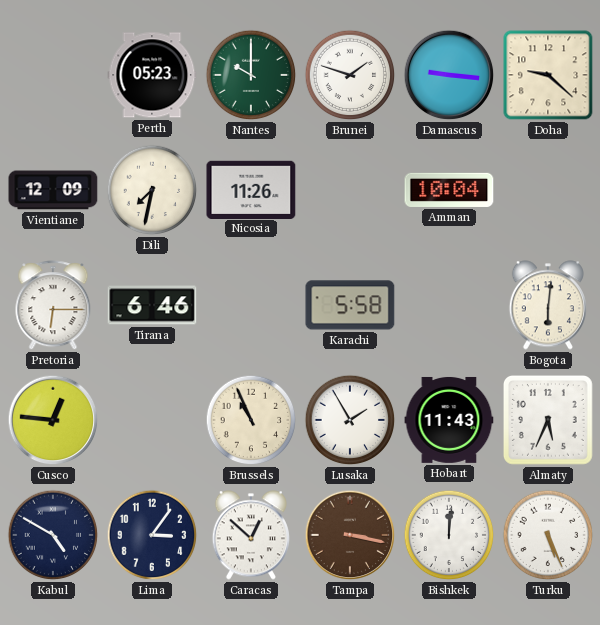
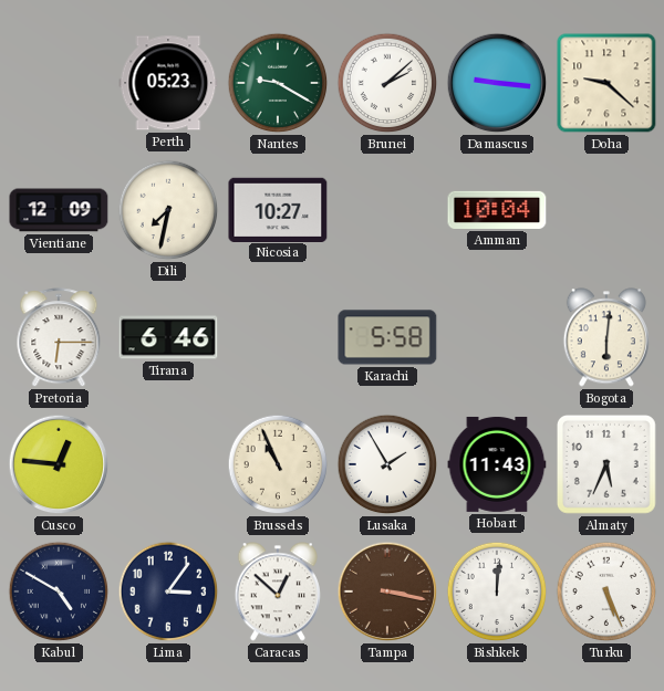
Nantes: 10:00 -> 9:20
Brunei: 1:48 -> 2:08
Nicosia: 11:26 -> 10:27
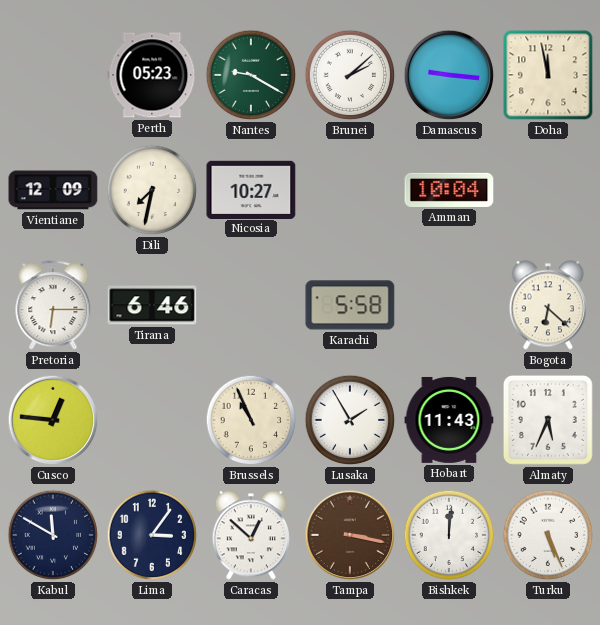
Doha: 9:22 -> 11:58
Bogota: 6:01 -> 6:22
Kabul: 4:50 -> 11:50
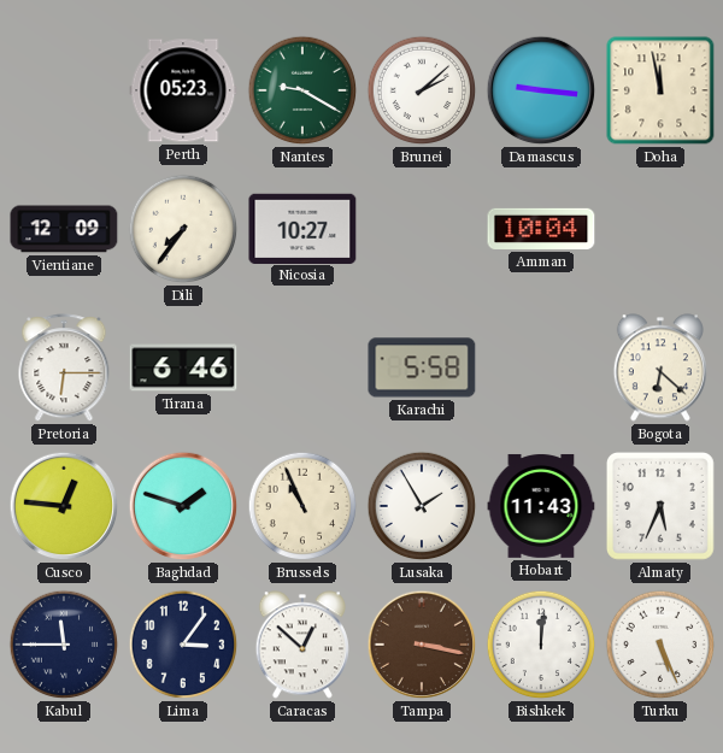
Dili: 7:32 -> 7:36
Baghdad: none -> 1:48
Kabul: 11:50 -> 11:45
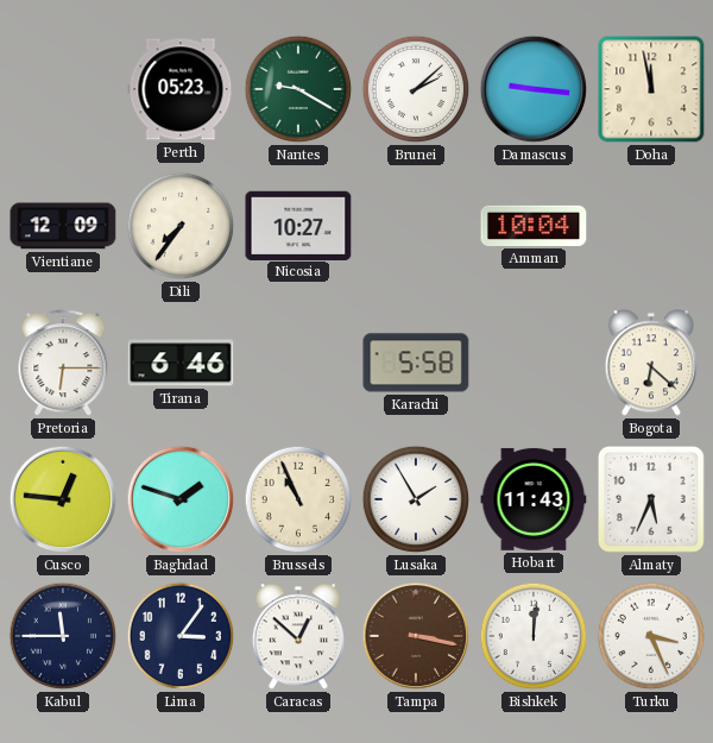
Turku: 5:26 -> 3:26
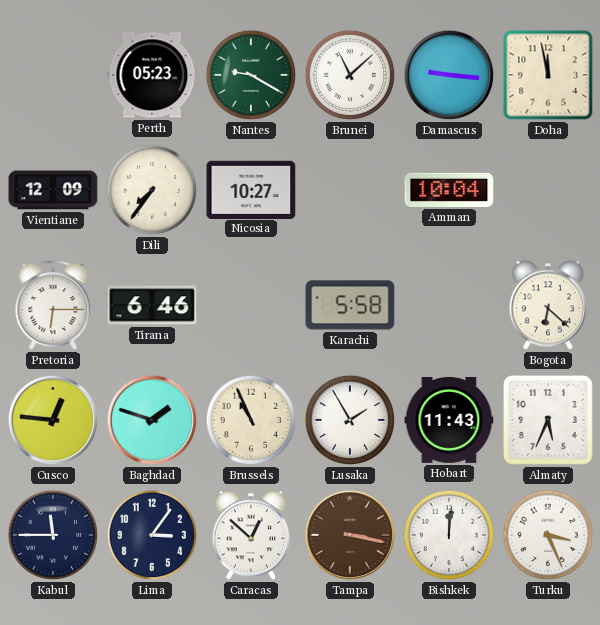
Brunei: 2:08 -> 11:08
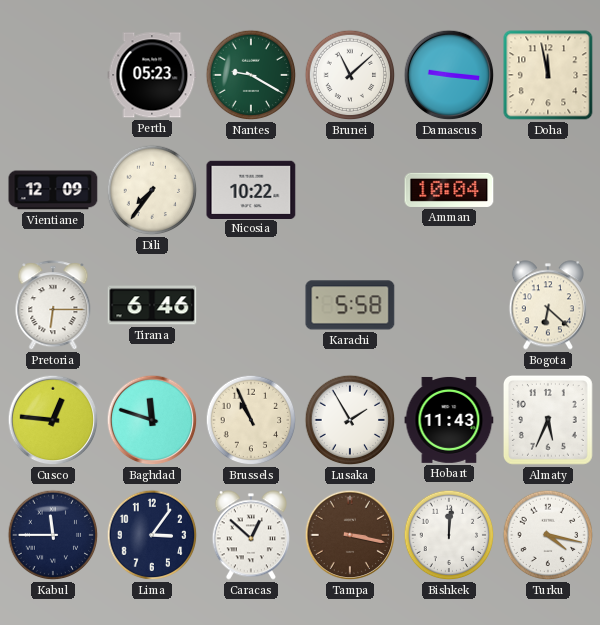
Nicosia: 10:27 -> 10:22
Baghdad: 1:48 -> 11:48
Turku: 3:26 -> 4:17
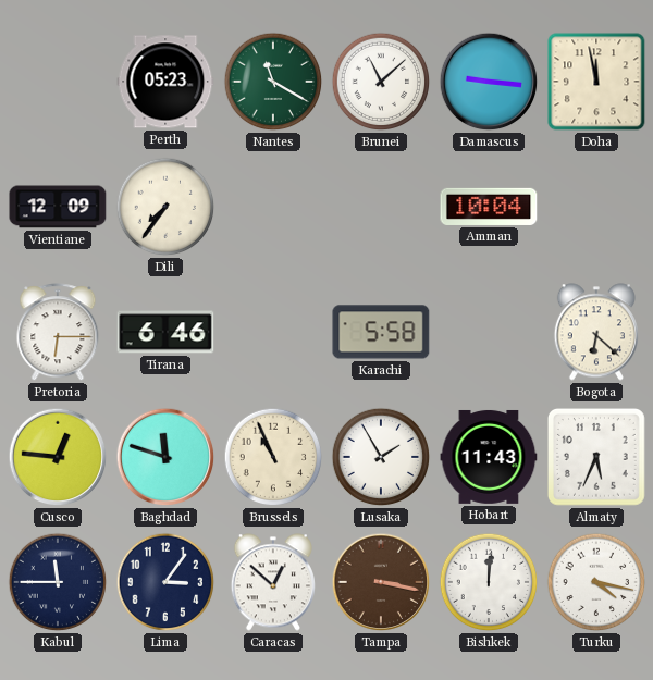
Nantes: 9:20 -> 11:20
Nicosia: 10:22 -> none
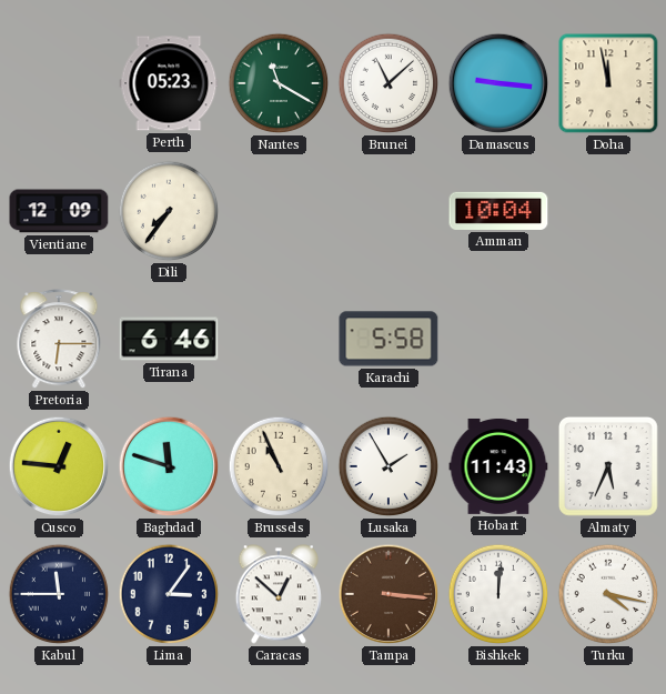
Bogota: 6:22 -> none
Tampa: 3:17 -> 3:16
